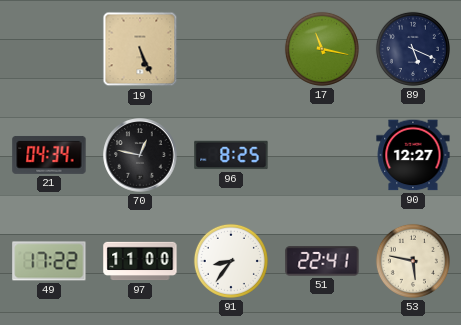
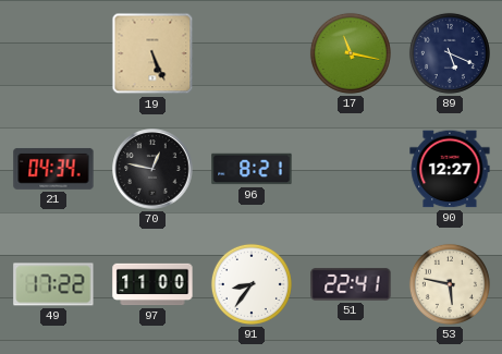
96: 8:25 -> 8:21
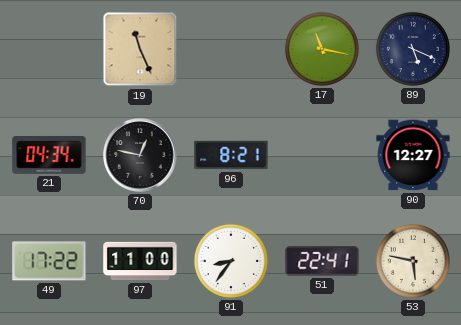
19: 5:26 -> 11:26
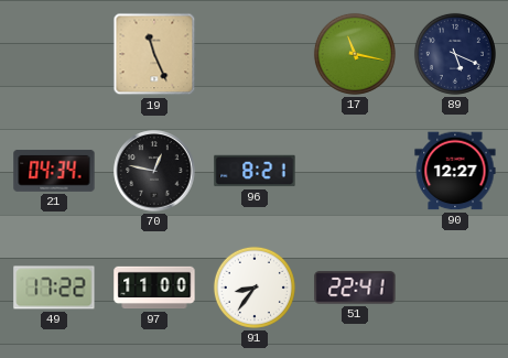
53: 5:47 -> none
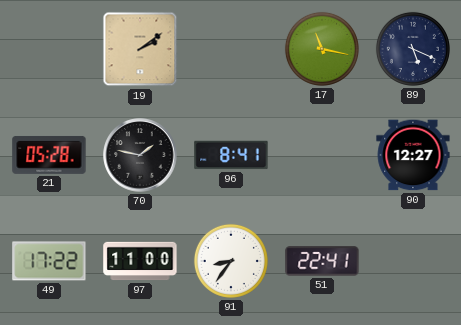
19: 11:26 -> 2:09
21: 04:34 -> 05:28
70: 12:47 -> 1:47
96: 8:21 -> 8:41
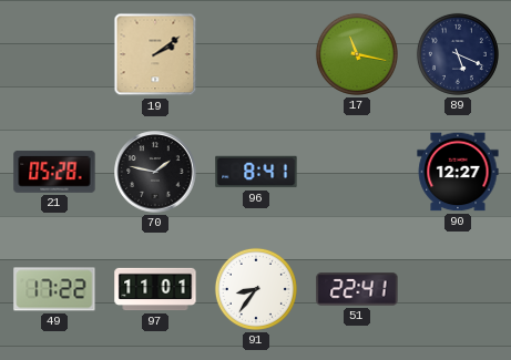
97: 11:00 -> 11:01
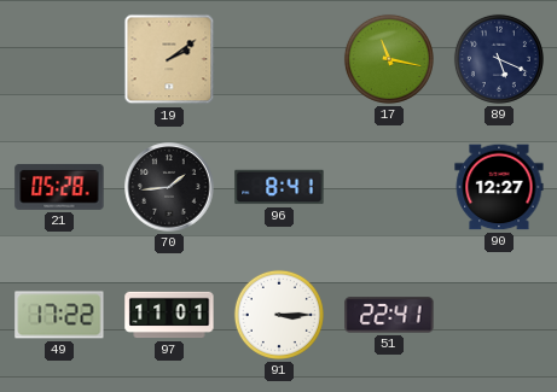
70: 1:47 -> 1:44
91: 8:36 -> 3:15
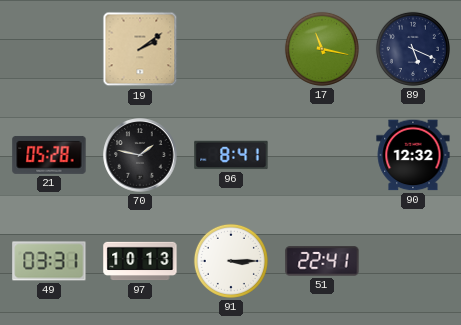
70: 1:44 -> 1:47
90: 12:27 -> 12:32
49: 17:22 -> 03:31
97: 11:01 -> 10:13
